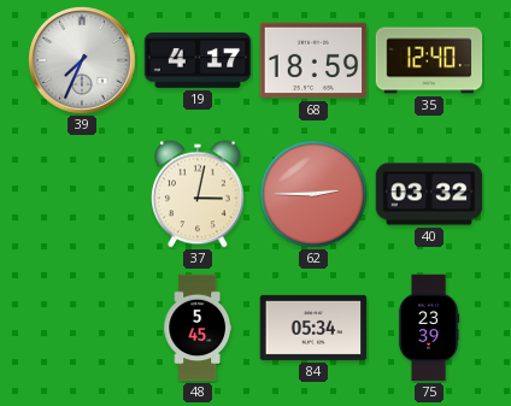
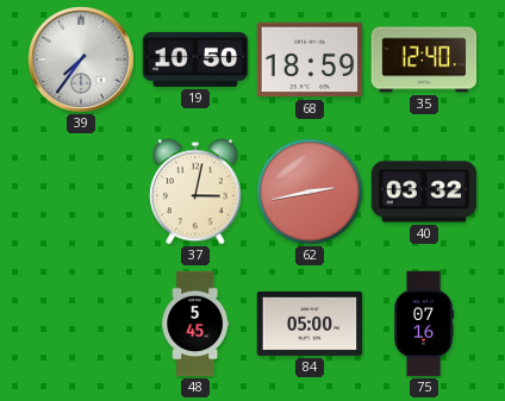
39: 7:34 -> 7:36
19: 4:17 -> 10:50
62: 2:45 -> 2:43
84: 05:34 -> 05:00
75: 23:39 -> 07:16
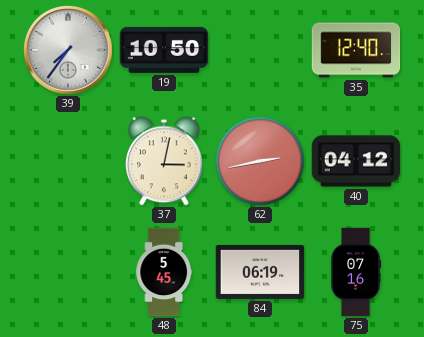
68: 18:59 -> none
40: 03:32 -> 04:12
84: 05:00 -> 06:19
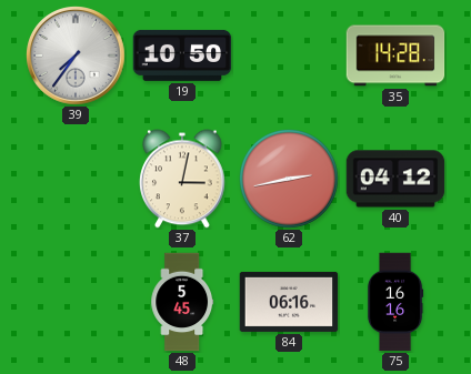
35: 12:40 -> 14:28
84: 06:19 -> 06:16
75: 07:16 -> 16:16
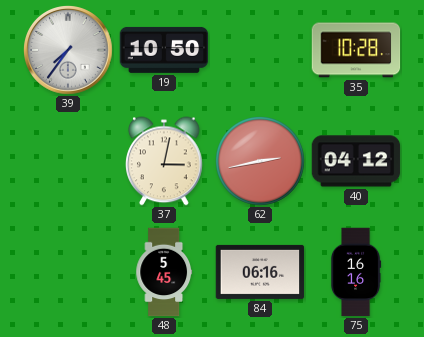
35: 14:28 -> 10:28
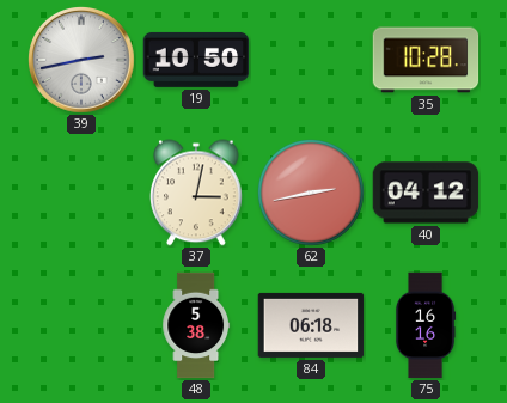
39: 7:36 -> 2:43
48: 5:45 -> 5:38
84: 06:16 -> 06:18
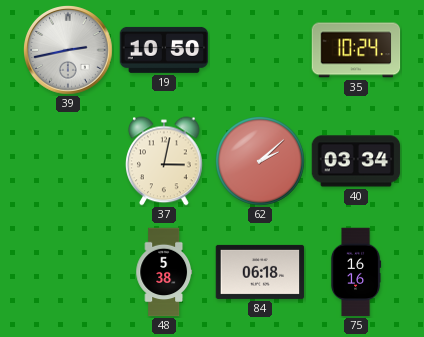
35: 10:28 -> 10:24
62: 2:43 -> 2:08
40: 04:12 -> 03:34
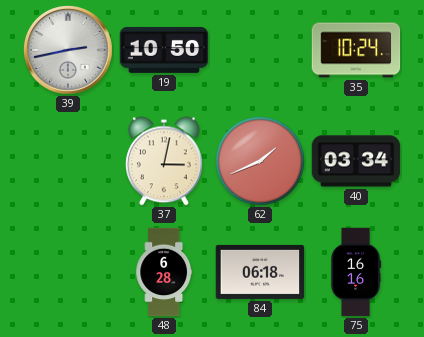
62: 2:08 -> 1:41
48: 5:38 -> 6:28
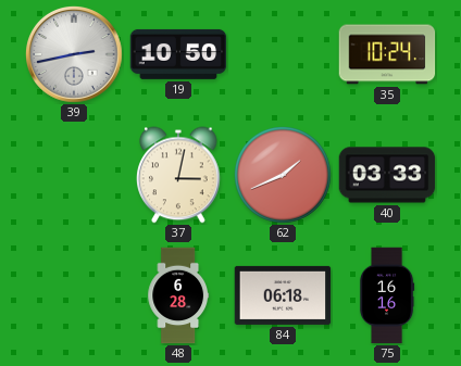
40: 03:34 -> 03:33
